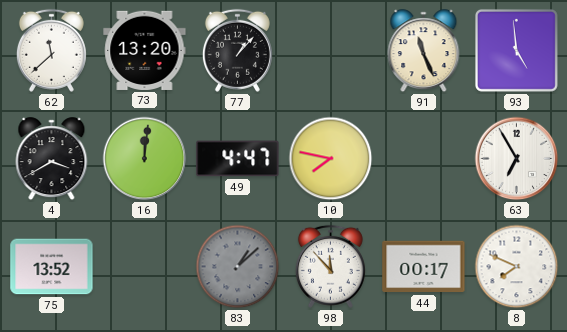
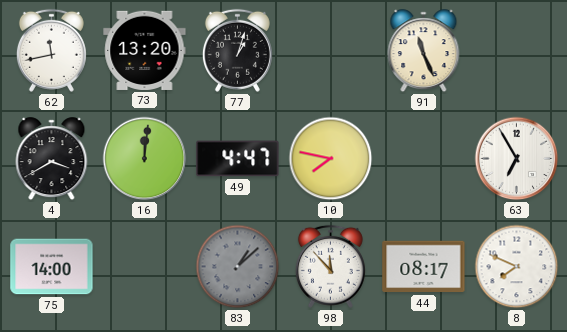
62: 11:38 -> 11:43
77: 1:07 -> 1:03
93: 4:59 -> none
75: 13:52 -> 14:00
44: 00:17 -> 08:17
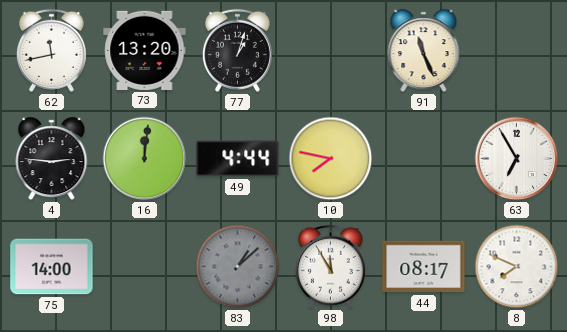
4: 3:40 -> 2:46
49: 4:47 -> 4:44
98: 11:53 -> 11:55
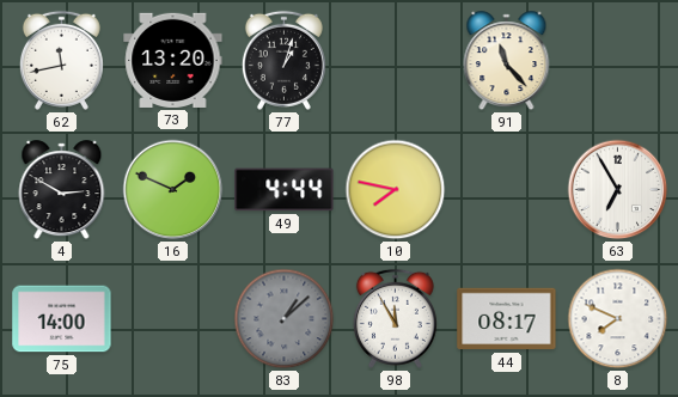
91: 11:26 -> 11:23
4: 2:46 -> 2:50
16: 12:01 -> 1:49
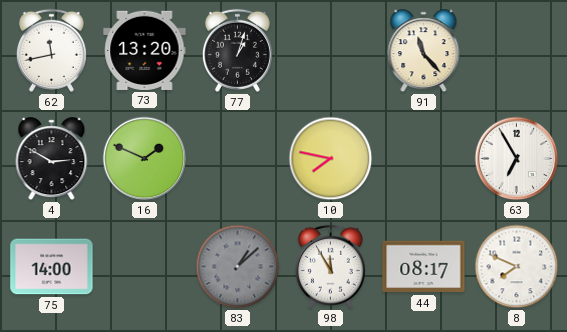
49: 4:44 -> none
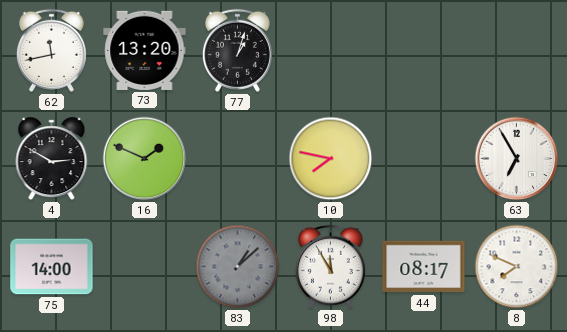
91: 11:23 -> none
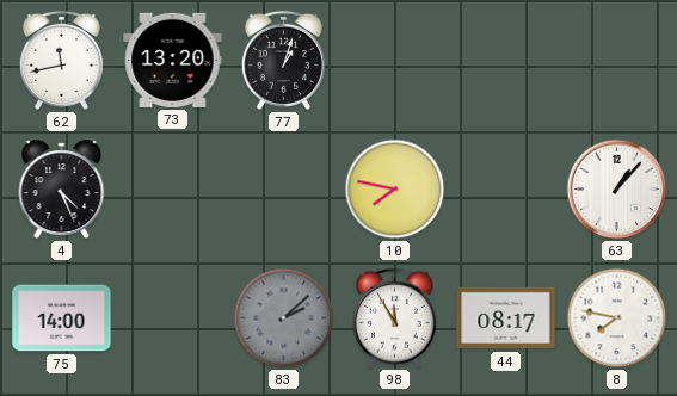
4: 2:50 -> 4:26
16: 1:49 -> none
63: 6:55 -> 1:07
83: 1:08 -> 2:08
8: 7:49 -> 7:47
